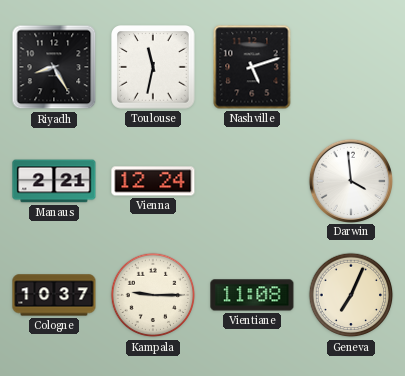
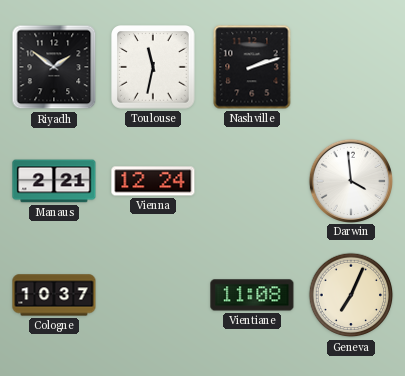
Riyadh: 8:25 -> 1:51
Nashville: 5:12 -> 2:12
Kampala: 9:15 -> none
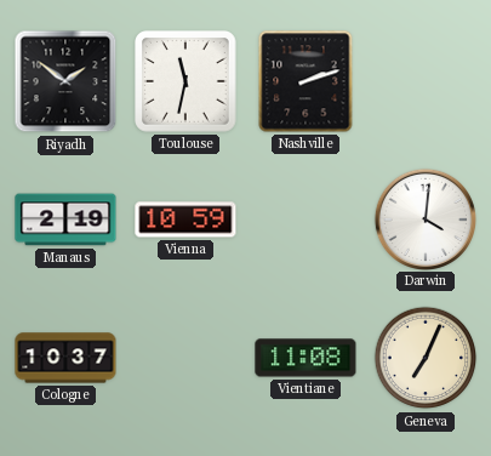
Manaus: 2:21 -> 2:19
Vienna: 12:24 -> 10:59
Darwin: 3:59 -> 4:01
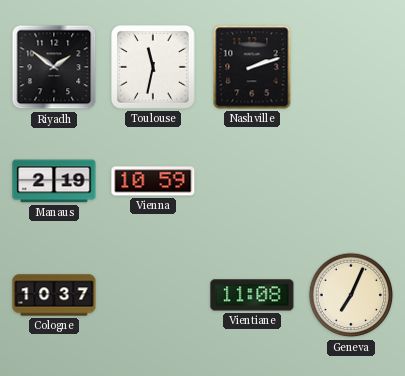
Darwin: 4:01 -> none
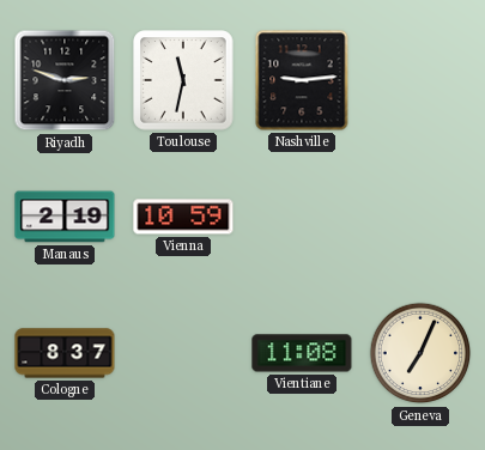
Riyadh: 1:51 -> 2:48
Nashville: 2:12 -> 9:14
Cologne: 10:37 -> 8:37
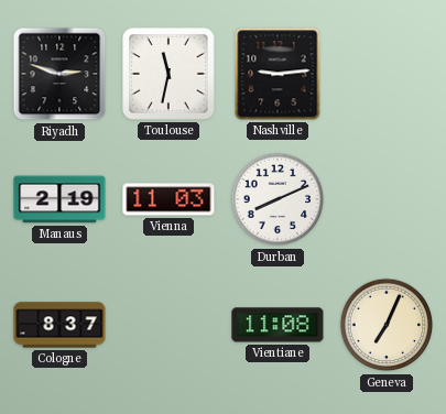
Vienna: 10:59 -> 11:03
Durban: none -> 8:11
